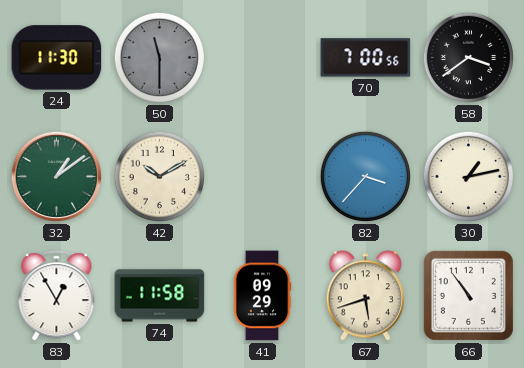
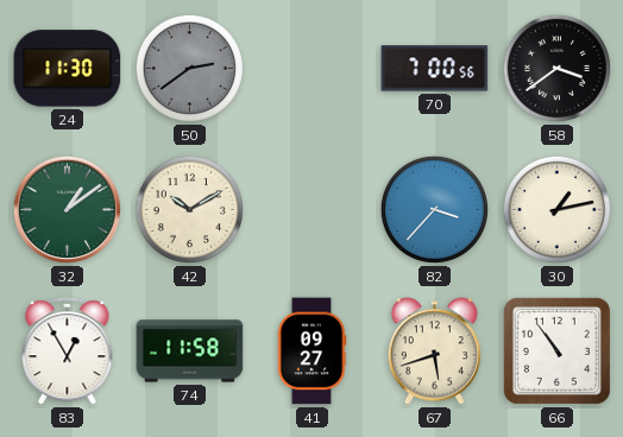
50: 11:30 -> 2:39
41: 09:29 -> 09:27
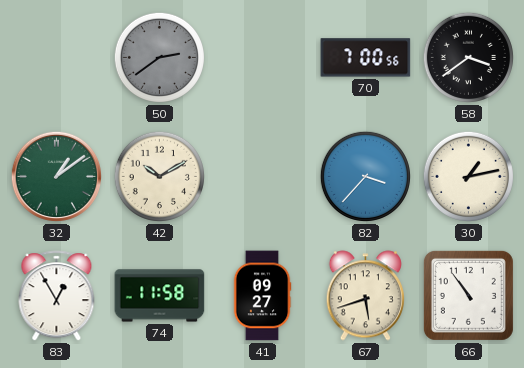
24: 11:30 -> none
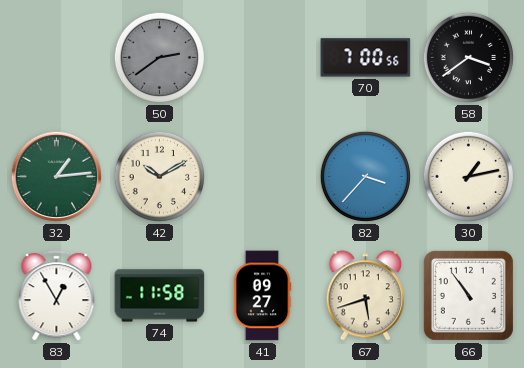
32: 1:09 -> 1:14
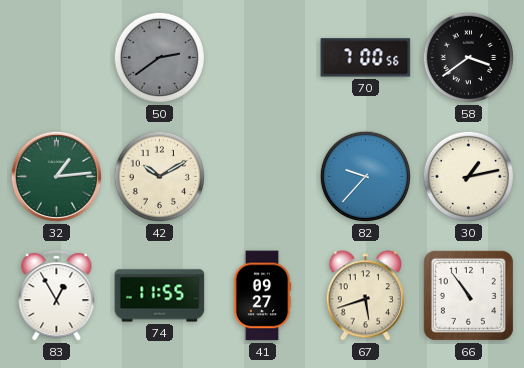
82: 3:37 -> 9:37
74: 11:58 -> 11:55
